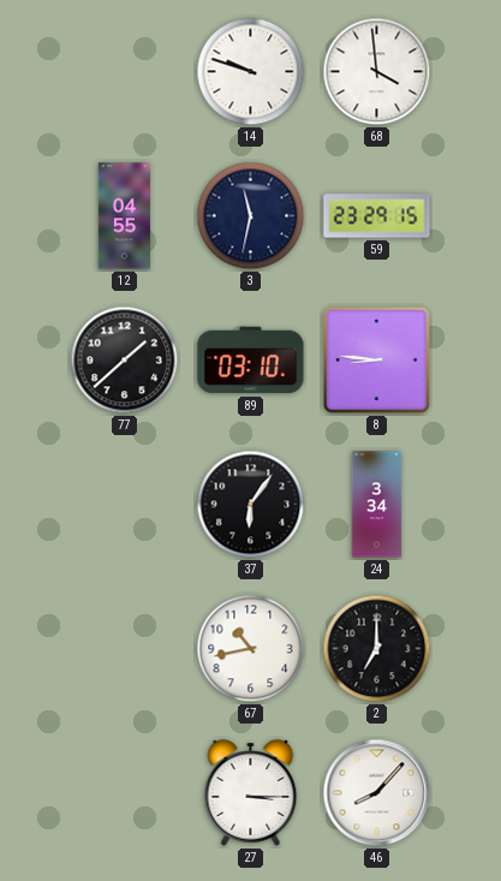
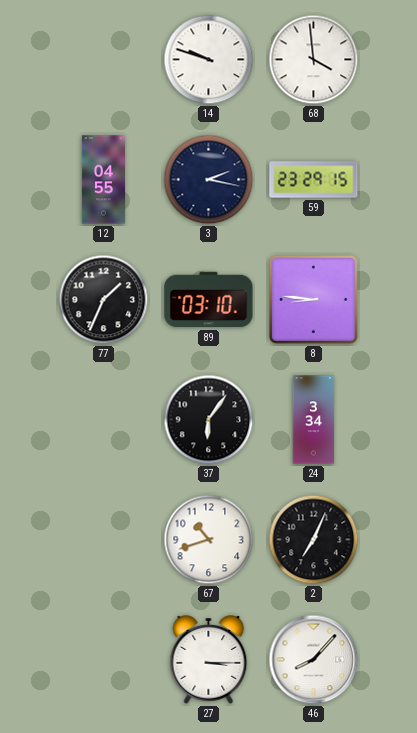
3: 11:32 -> 2:17
77: 1:38 -> 1:34
67: 10:43 -> 10:42
2: 7:00 -> 7:04
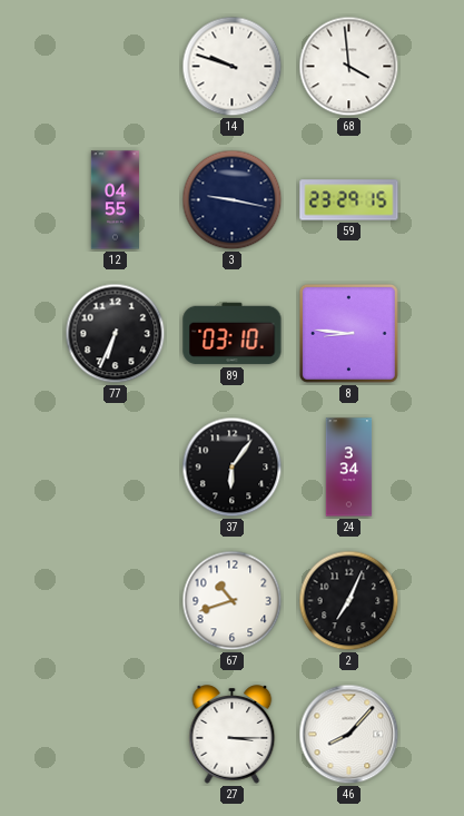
3: 2:17 -> 9:17
77: 1:34 -> 6:34
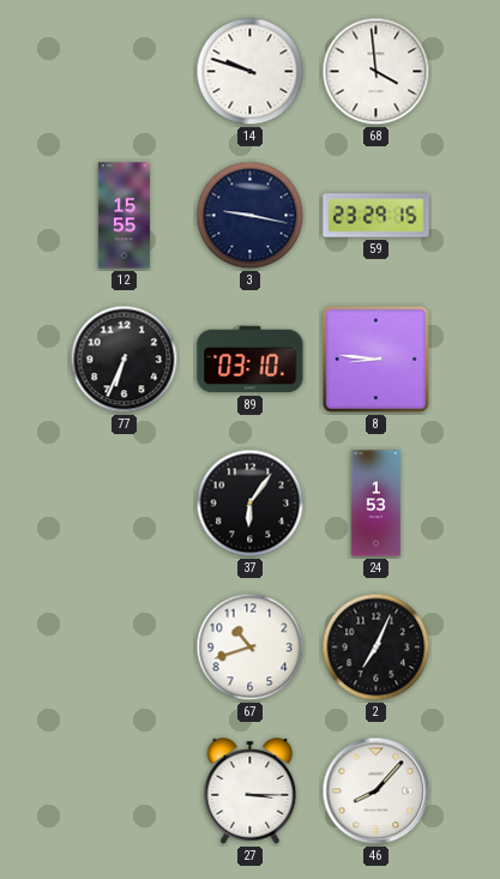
12: 04:55 -> 15:55
24: 3:34 -> 1:53
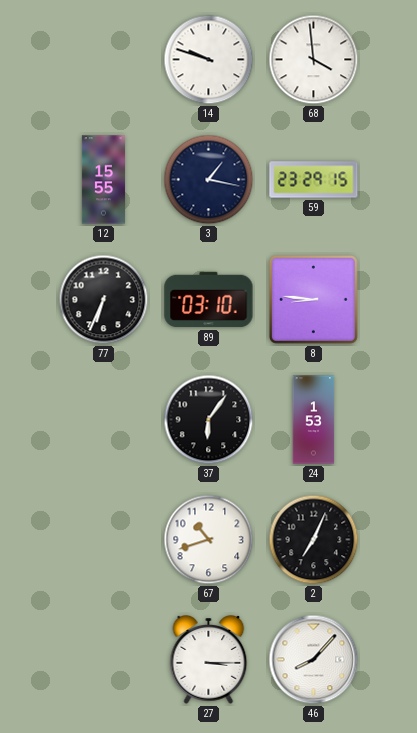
3: 9:17 -> 1:17
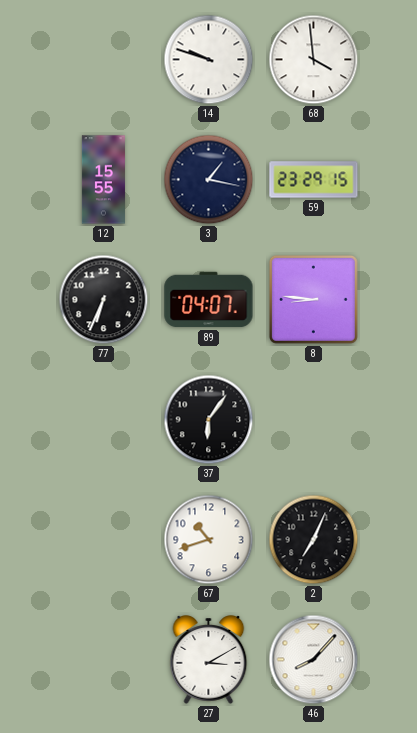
89: 03:10 -> 04:07
24: 1:53 -> none
27: 3:15 -> 3:10
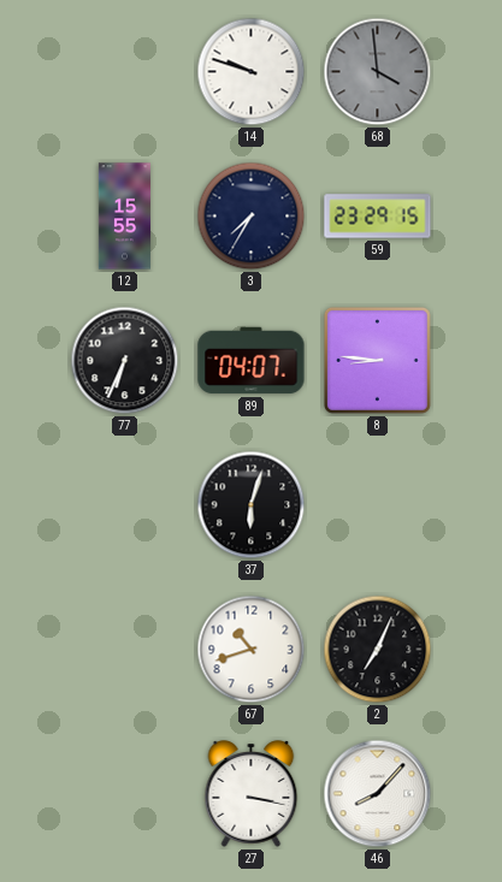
68 dial: white -> grey
3: 1:17 -> 7:35
37: 6:06 -> 6:03
27: 3:10 -> 3:17
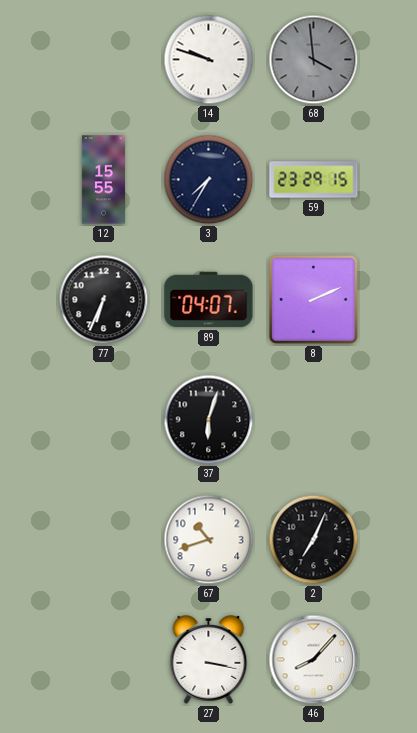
8: 8:46 -> 2:11
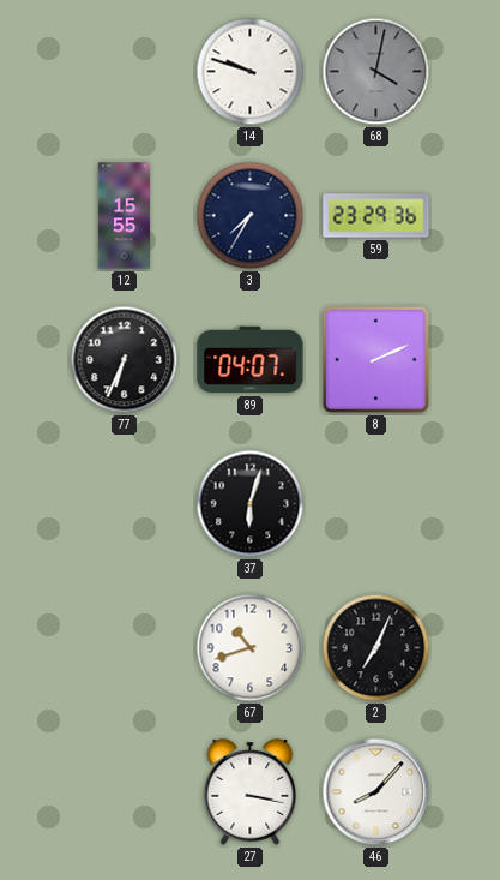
68: 3:59 -> 4:02
59: 23:29:15 -> 23:29:36
